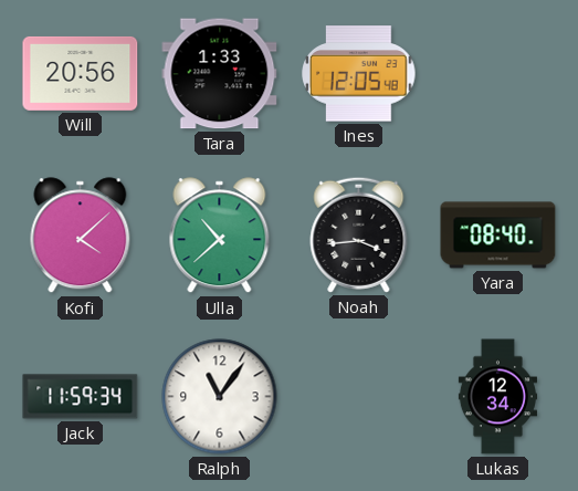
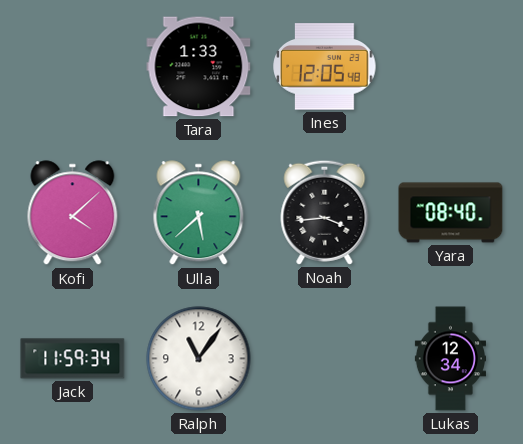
Will: 20:56 -> none
Ulla: 10:38 -> 5:38
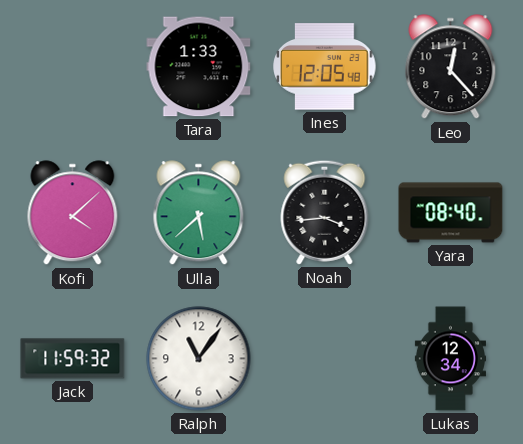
Leo: none -> 12:23
Jack: 11:59:34 -> 11:59:32
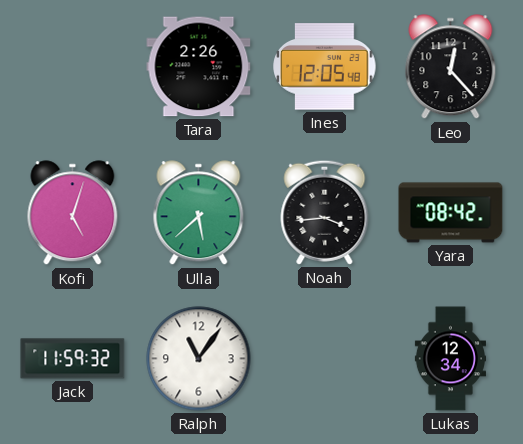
Tara: 1:33 -> 2:26
Kofi: 4:08 -> 5:03
Yara: 08:40 -> 08:42
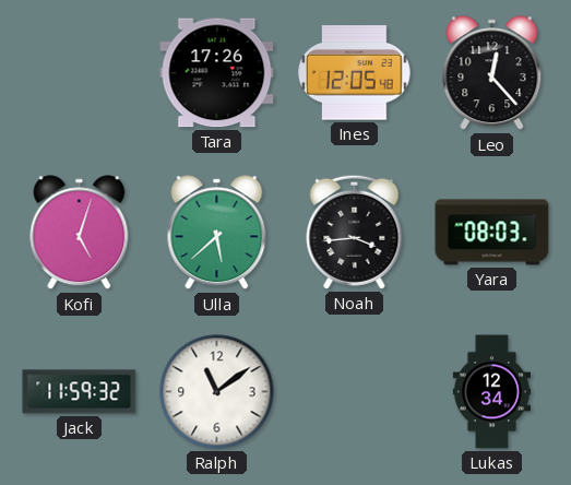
Tara: 2:26 -> 17:26
Yara: 08:42 -> 08:03
Ralph: 11:06 -> 11:09
